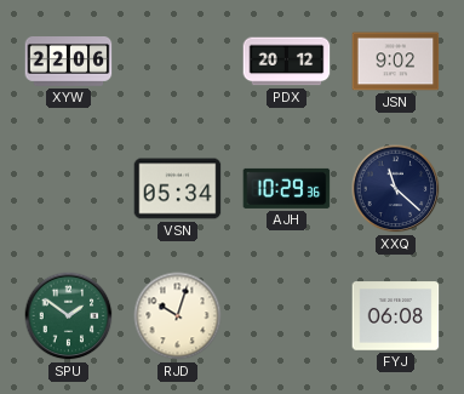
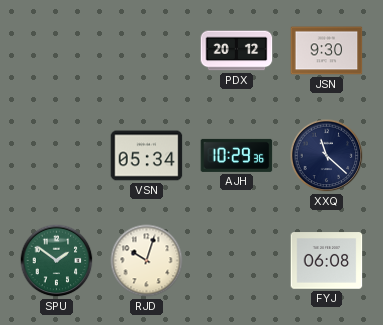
XYW: 22:06 -> none
JSN: 9:02 -> 9:30
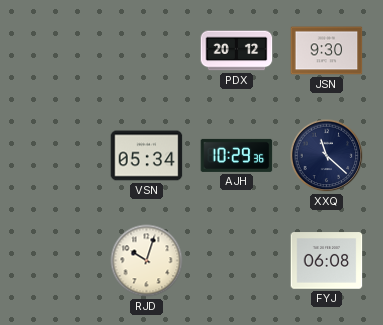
SPU: 1:51 -> none
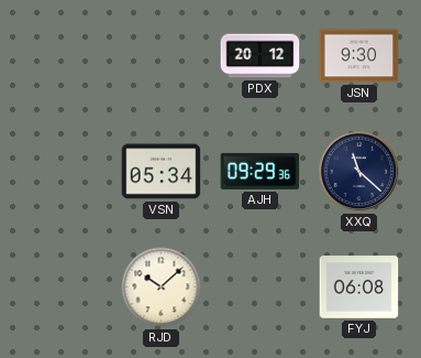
AJH: 10:29 -> 09:29
RJD: 10:03 -> 10:08
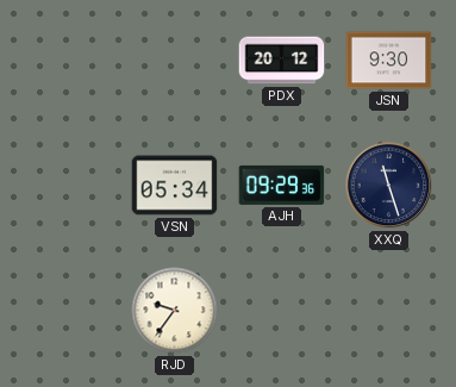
XXQ: 11:22 -> 11:27
RJD: 10:08 -> 9:36
FYJ: 06:08 -> none
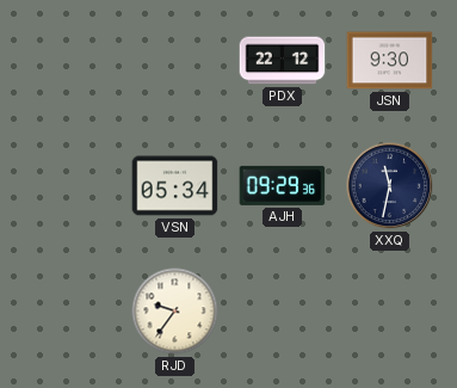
PDX: 20:12 -> 22:12
XXQ: 11:27 -> 11:32
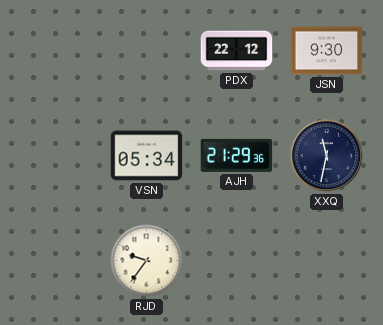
AJH: 09:29 -> 21:29
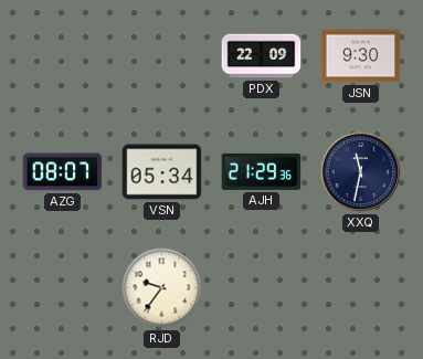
PDX: 22:12 -> 22:09
AZG: none -> 08:07
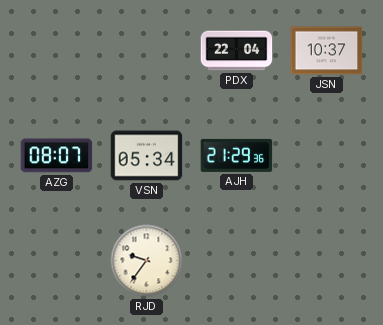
PDX: 22:09 -> 22:04
JSN: 9:30 -> 10:37
XXQ: 11:32 -> none
